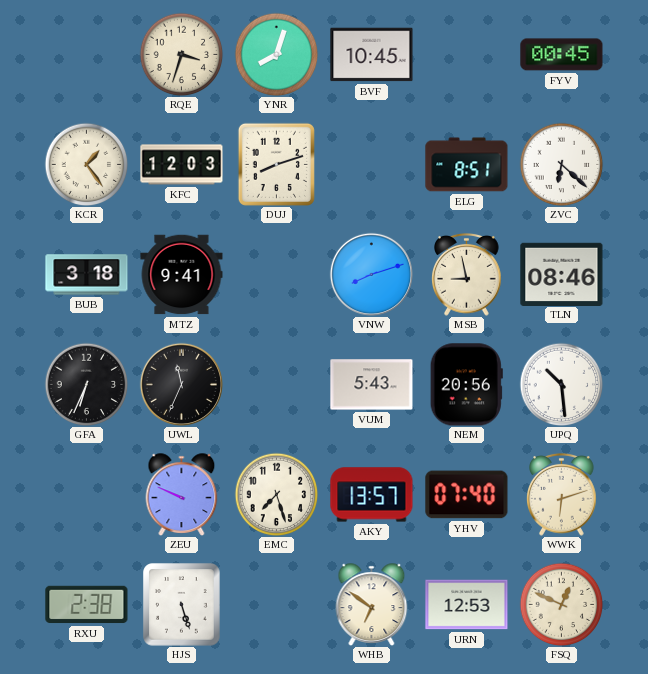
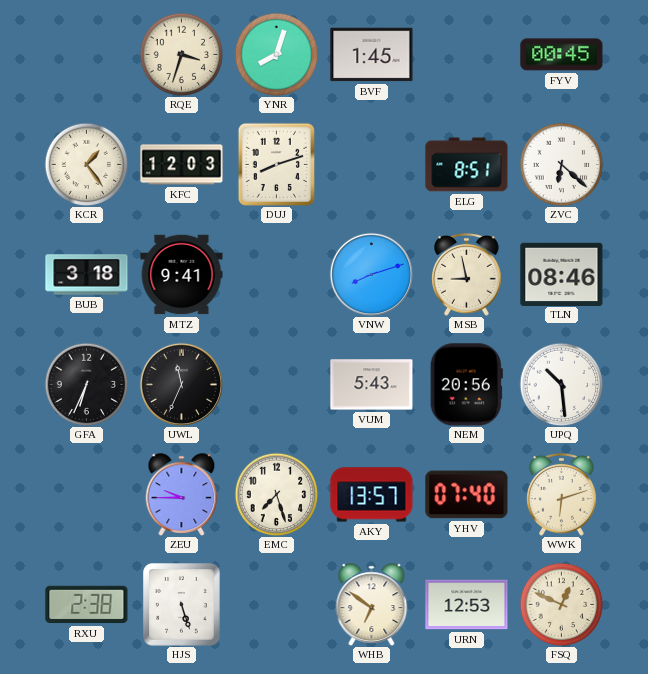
BVF: 10:45 -> 1:45
ZEU: 9:49 -> 9:45
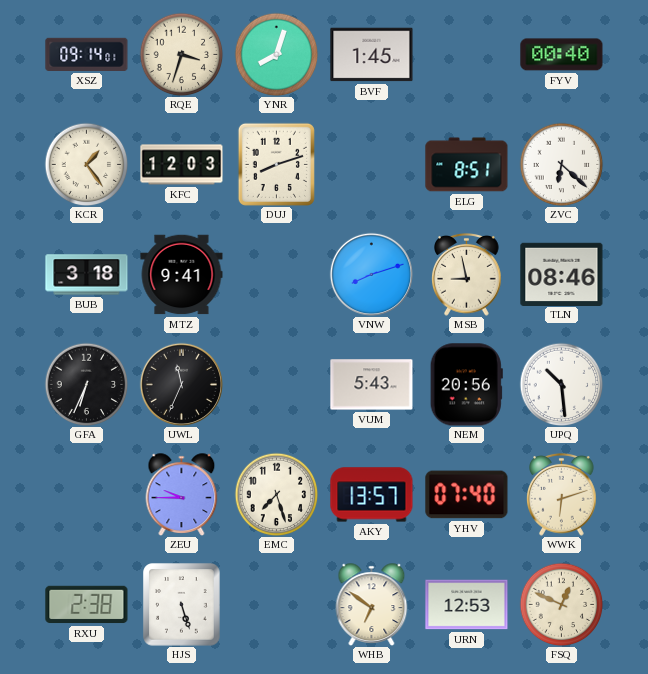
XSZ: none -> 09:14
FYV: 00:45 -> 00:40
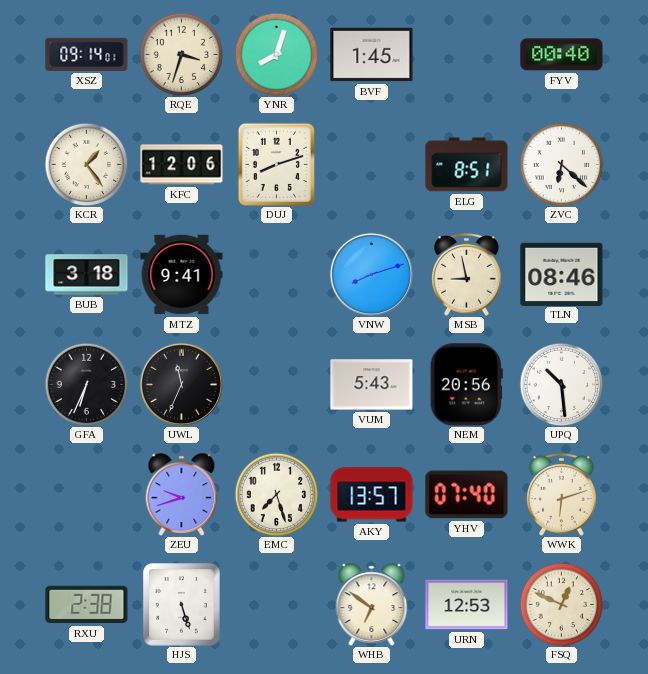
KFC: 12:03 -> 12:06
ZEU: 9:45 -> 9:42
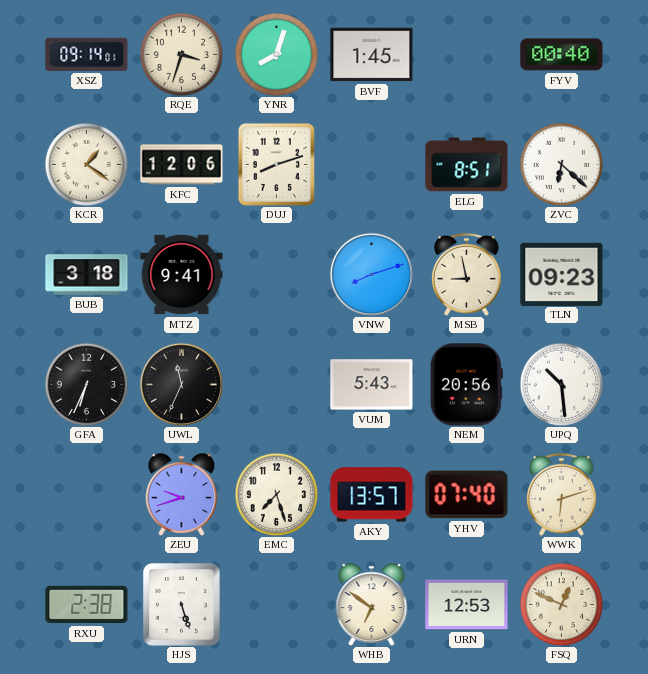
KCR: 1:24 -> 1:21
TLN: 08:46 -> 09:23
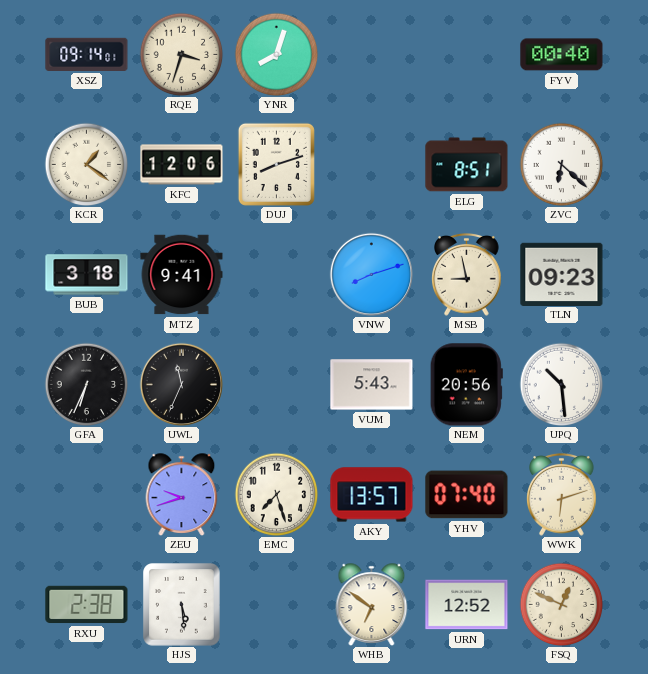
BVF: 1:45 -> none
HJS: 5:27 -> 5:29
URN: 12:53 -> 12:52
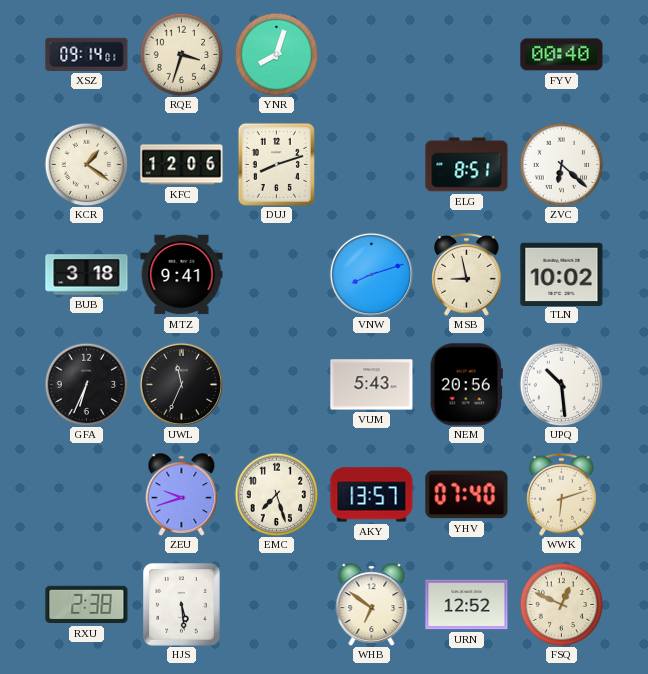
TLN: 09:23 -> 10:02
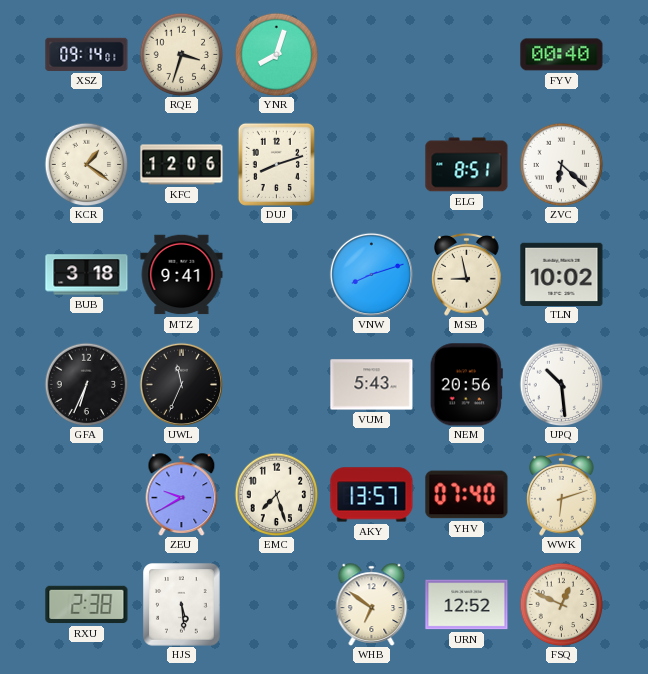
ZEU: 9:42 -> 9:40
